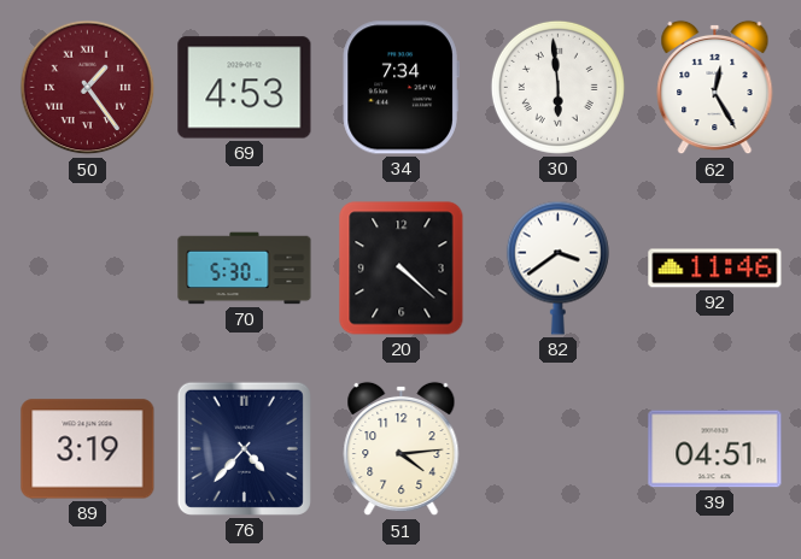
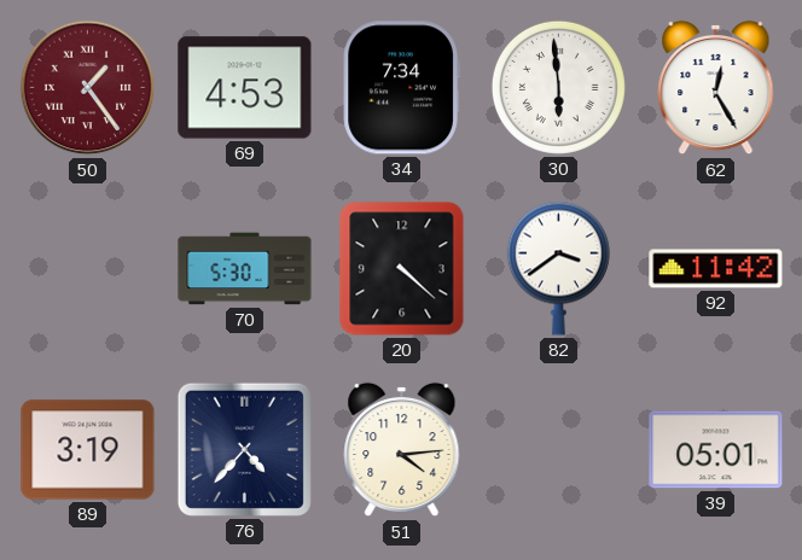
92: 11:46 -> 11:42
39: 04:51 -> 05:01
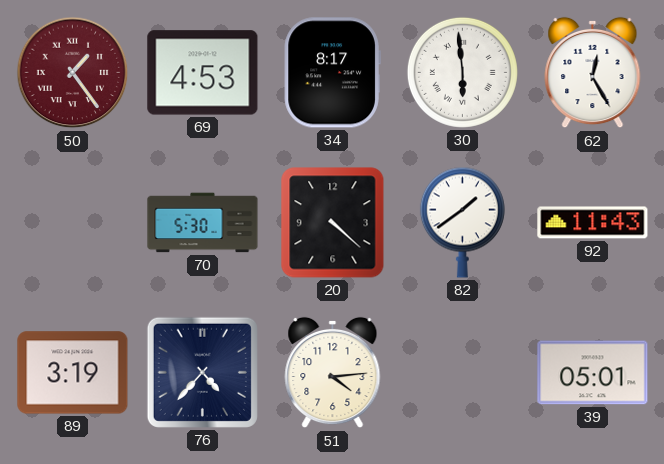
34: 7:34 -> 8:17
82: 3:39 -> 1:39
92: 11:42 -> 11:43
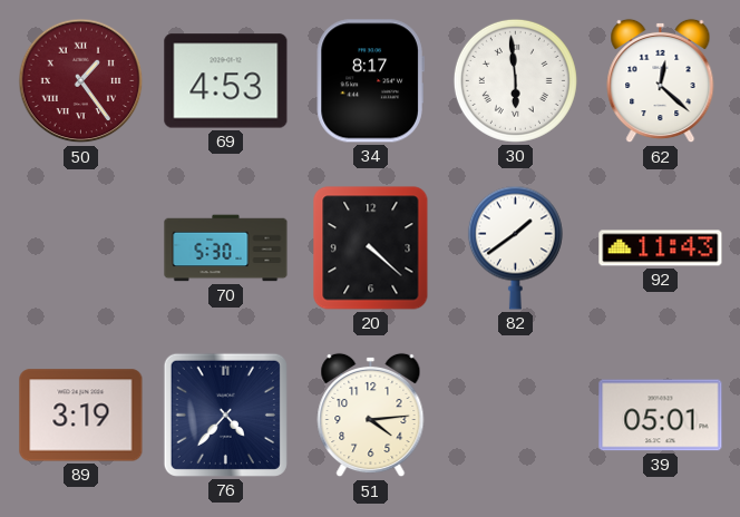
62: 12:25 -> 12:22
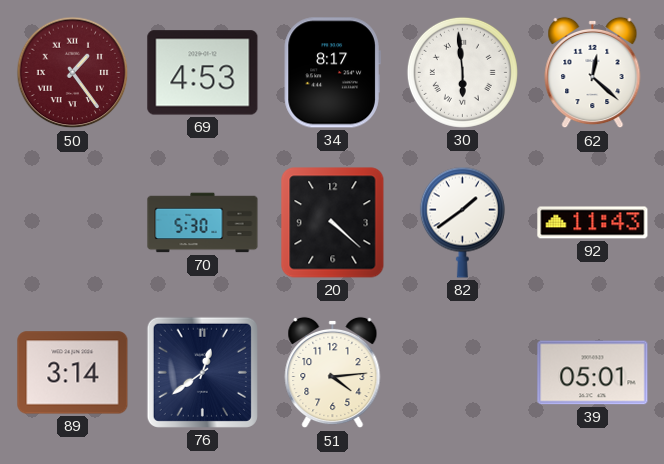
89: 3:19 -> 3:14
76: 4:37 -> 12:39
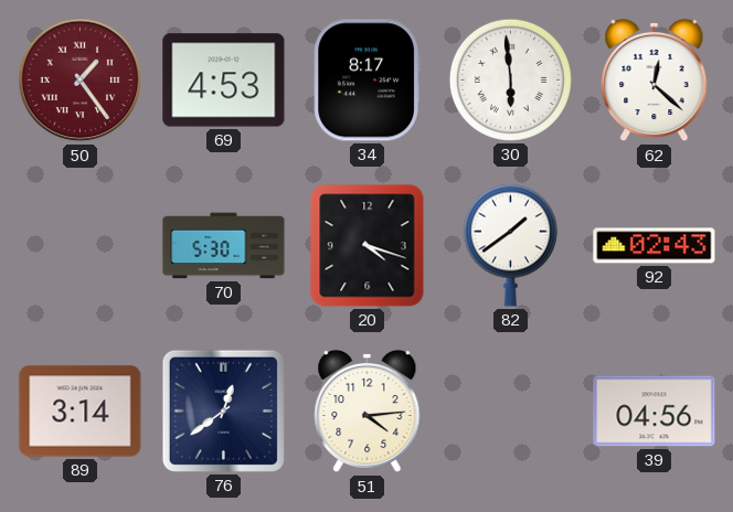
20: 4:22 -> 4:18
92: 11:43 -> 02:43
39: 05:01 -> 04:56
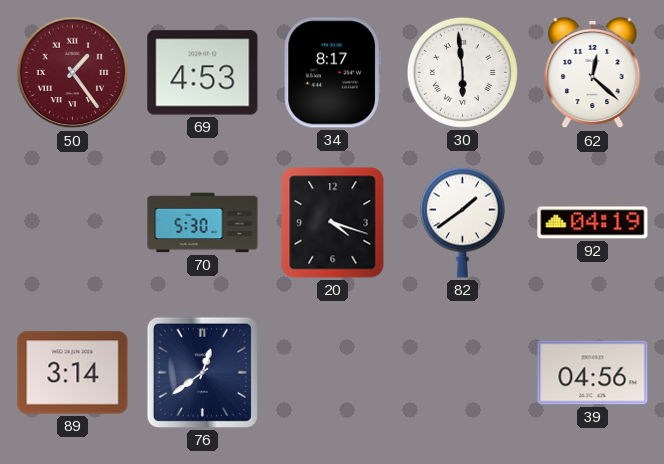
92: 02:43 -> 04:19
51: 4:14 -> none
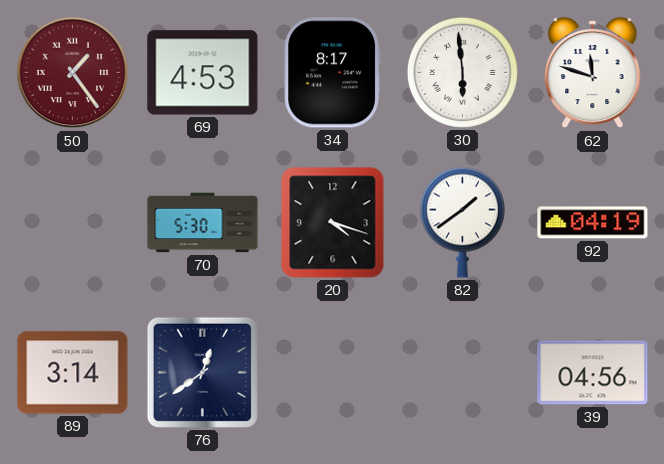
62: 12:22 -> 11:48
